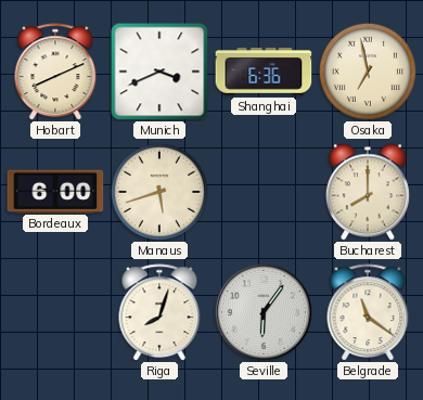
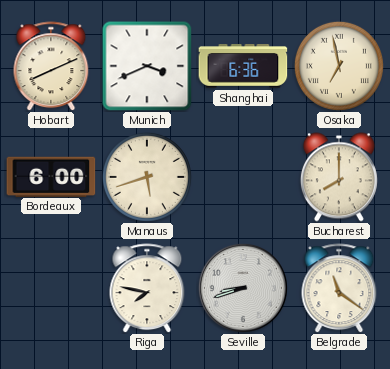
Riga: 8:03 -> 7:47
Seville: 6:06 -> 8:42
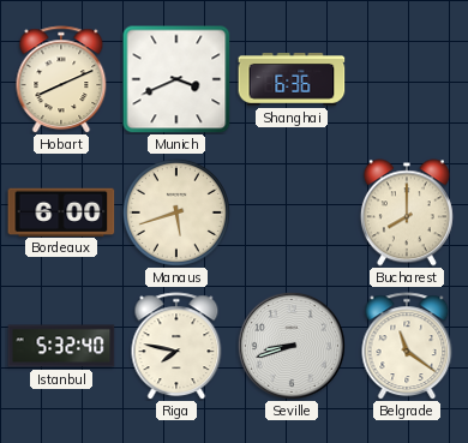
Osaka: 6:58 -> none
Istanbul: none -> 5:32
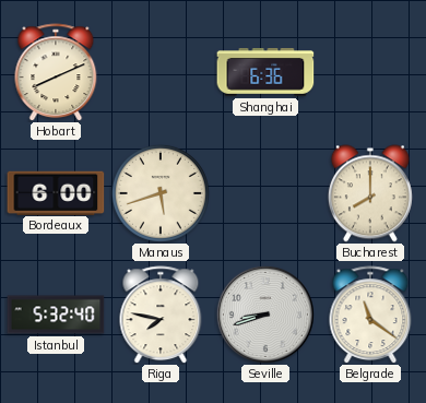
Munich: 3:41 -> none
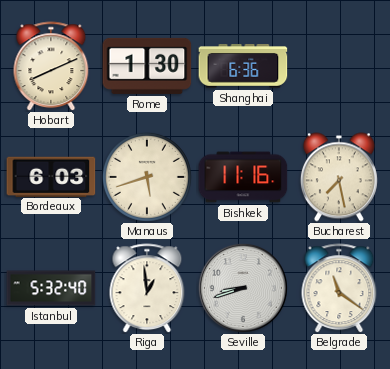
Rome: none -> 1:30
Bordeaux: 6:00 -> 6:03
Bishkek: none -> 11:16
Bucharest: 8:00 -> 7:28
Riga: 7:47 -> 12:59
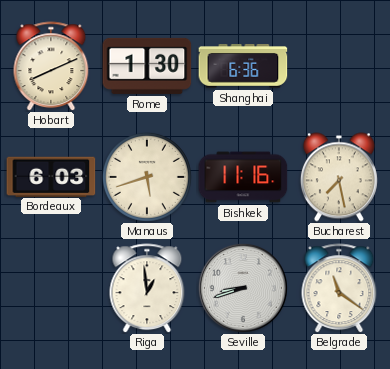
Istanbul: 5:32 -> none
